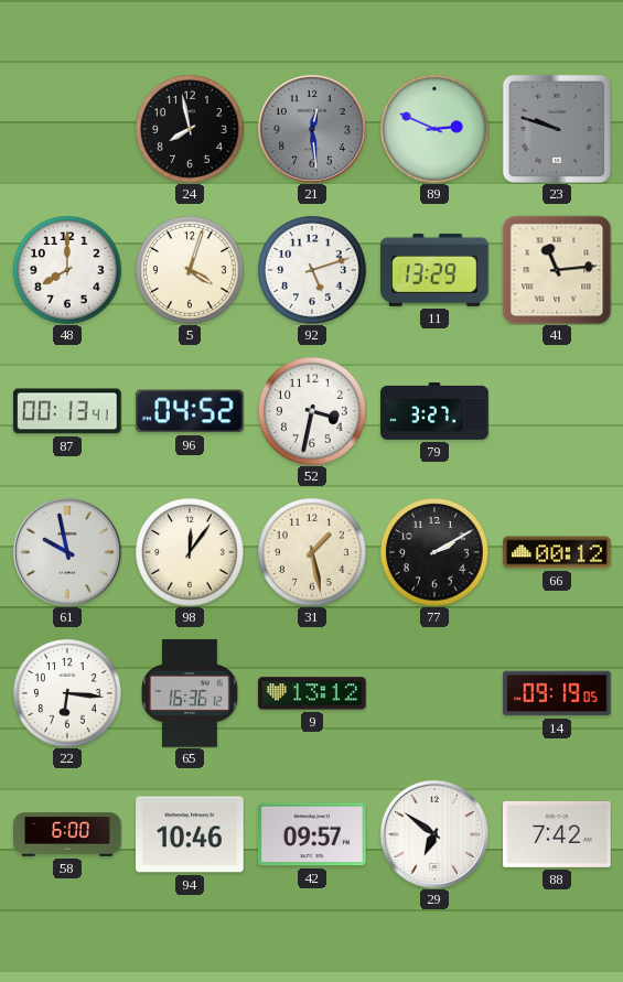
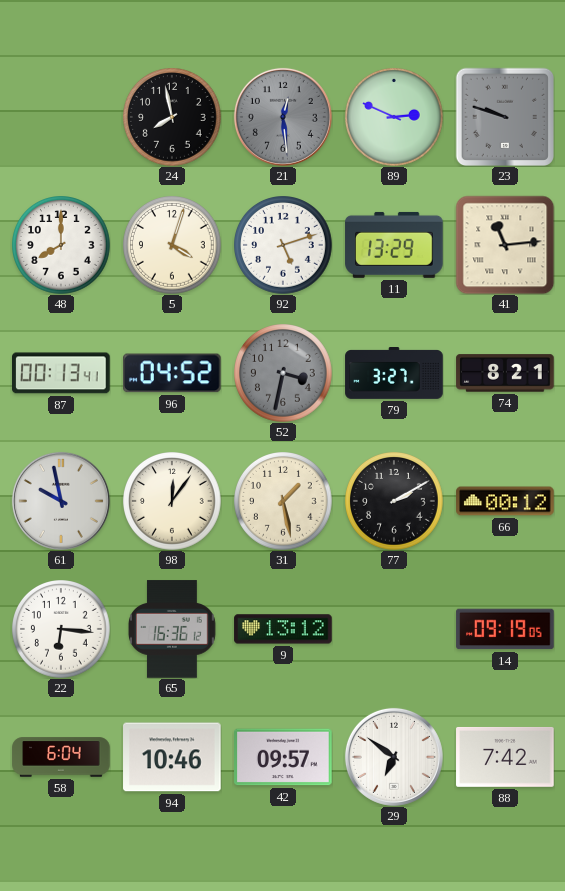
52 dial: white -> grey
74: none -> 8:21
58: 6:00 -> 6:04
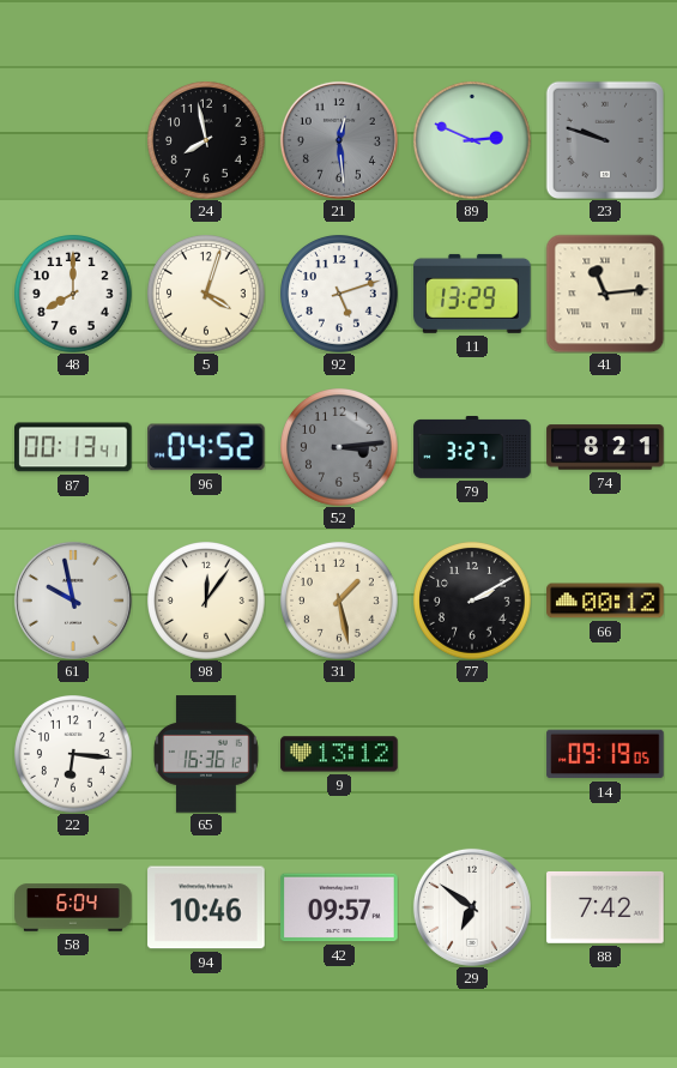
52: 3:32 -> 3:14
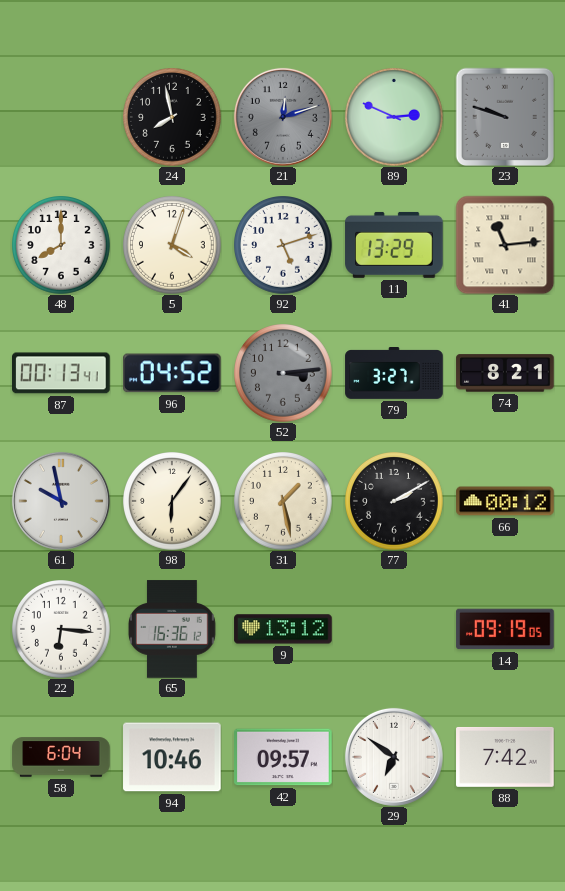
21: 12:29 -> 12:12
98: 12:06 -> 6:06
